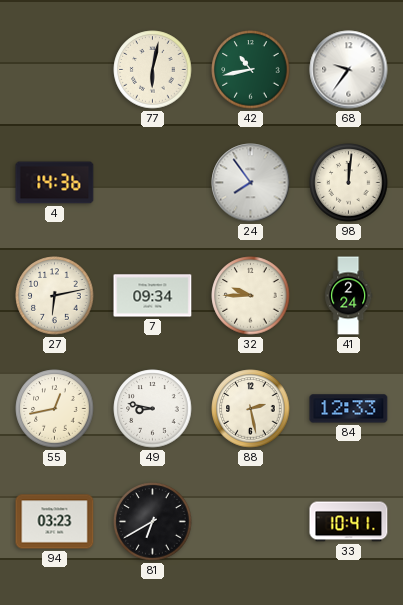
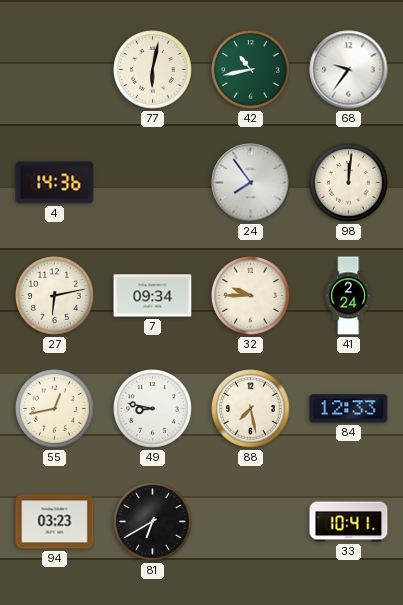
88: 2:28 -> 7:28
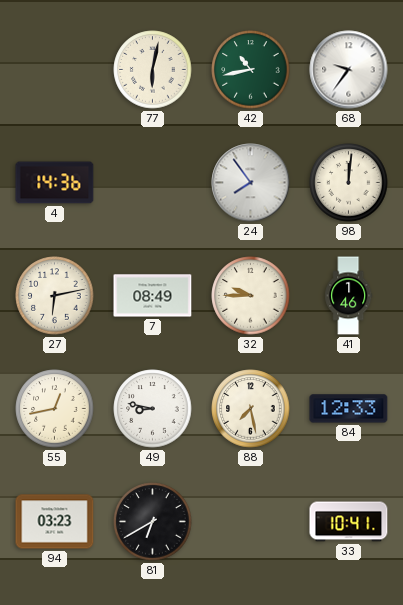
7: 09:34 -> 08:49
41: 2:24 -> 1:46
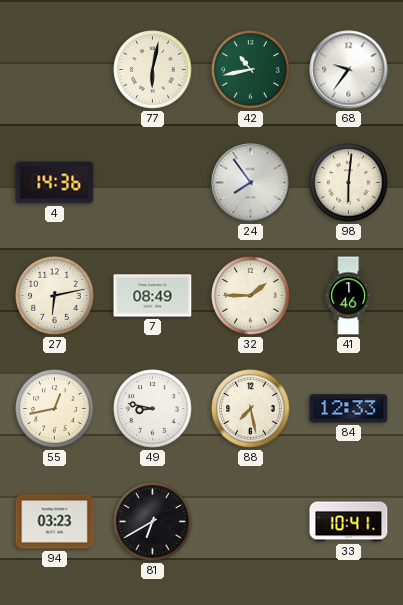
98: 12:01 -> 6:01
32: 9:45 -> 1:45
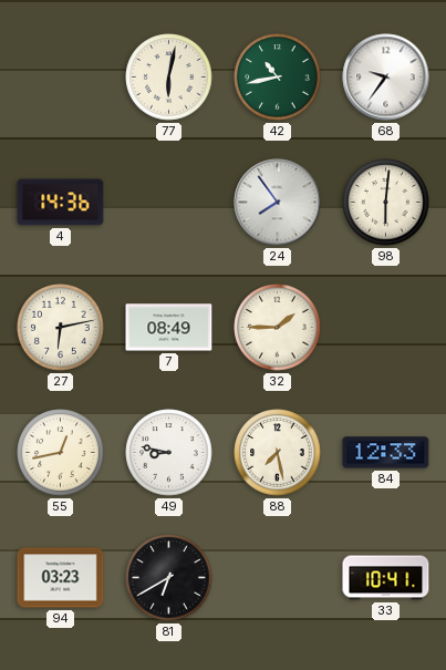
41: 1:46 -> none
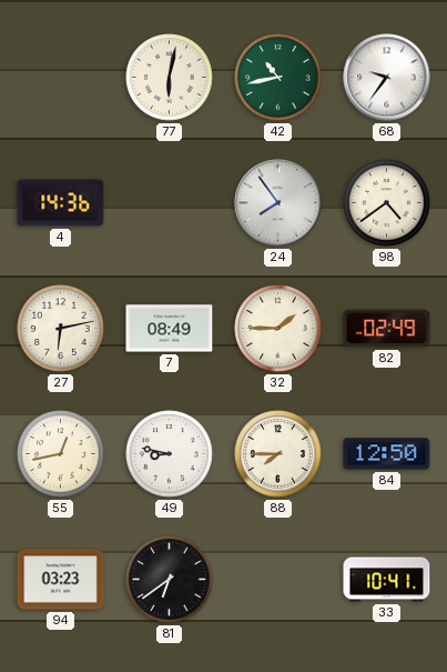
98: 6:01 -> 4:39
82: none -> 02:49
88: 7:28 -> 7:45
84: 12:33 -> 12:50
81: 6:40 -> 6:39
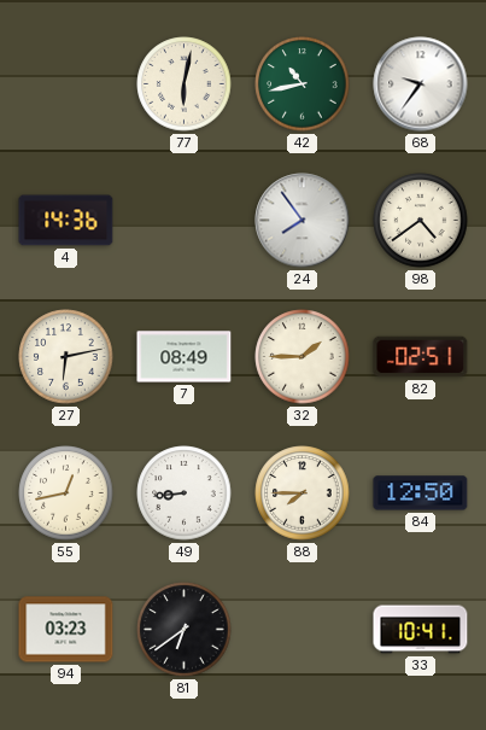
82: 02:49 -> 02:51
49: 8:47 -> 8:44
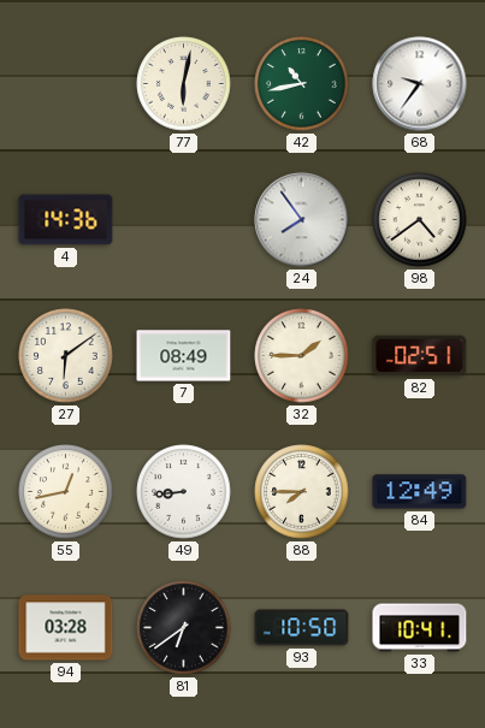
27: 6:13 -> 6:09
84: 12:50 -> 12:49
94: 03:23 -> 03:28
93: none -> 10:50
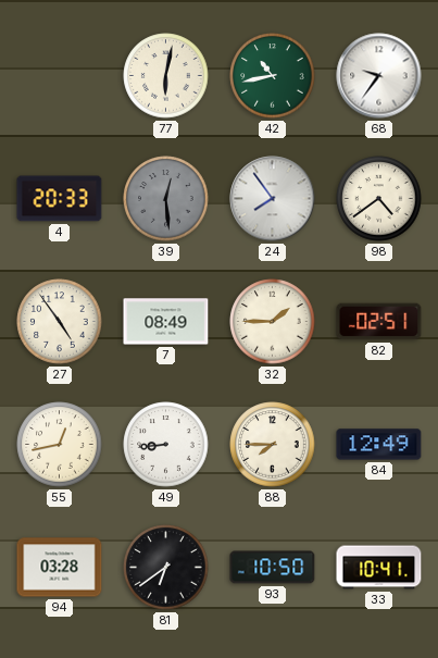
4: 14:36 -> 20:33
39: none -> 12:29
27: 6:09 -> 4:54
